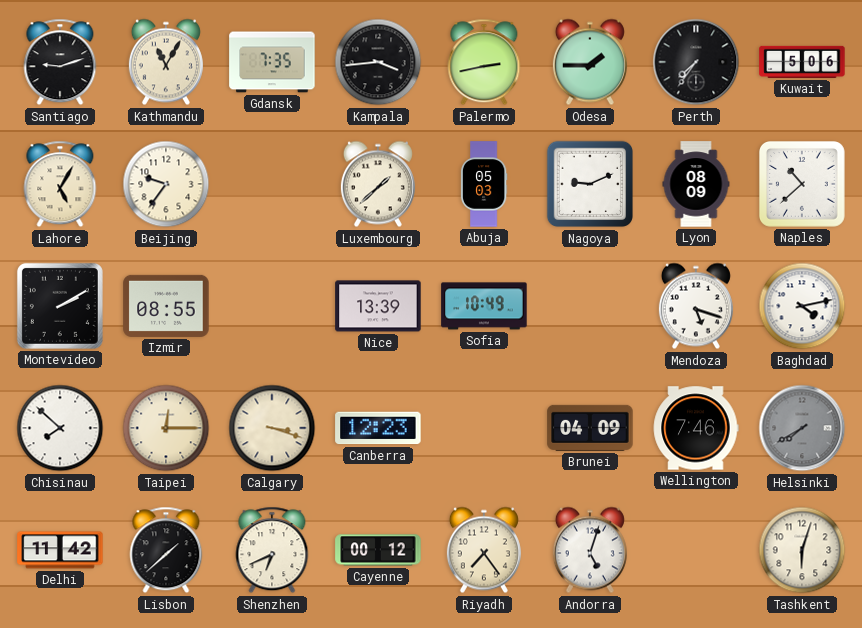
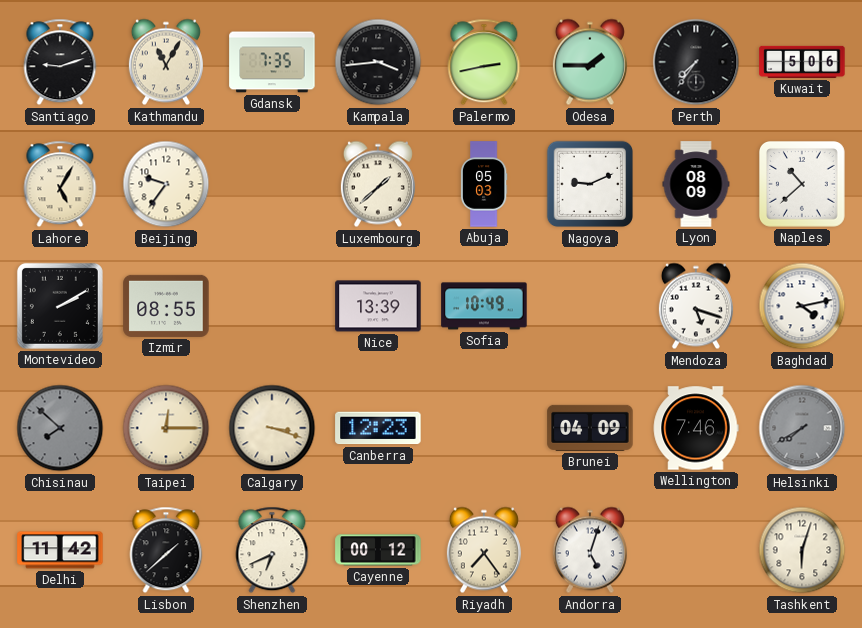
Chisinau dial: white -> grey
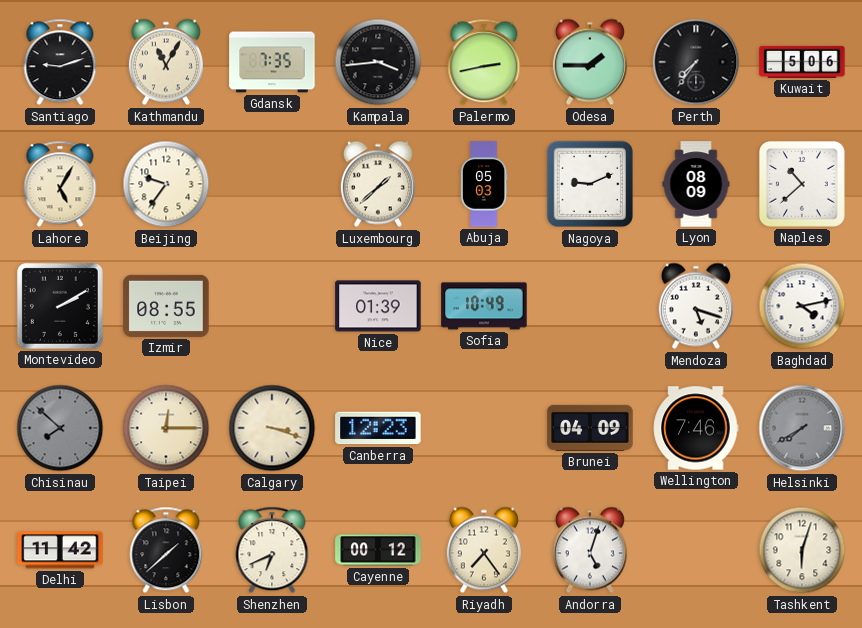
Nice: 13:39 -> 01:39
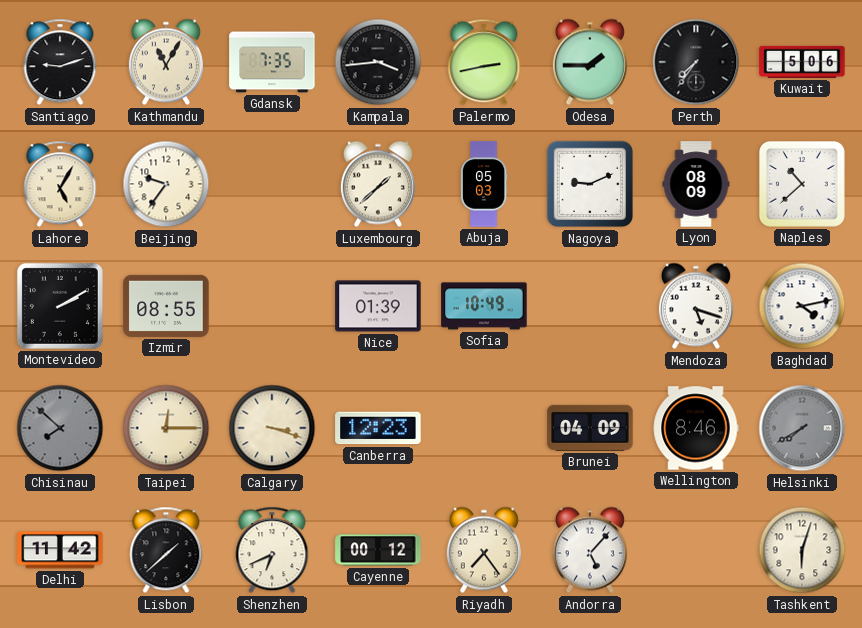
Wellington: 7:46 -> 8:46
Andorra: 5:03 -> 5:07
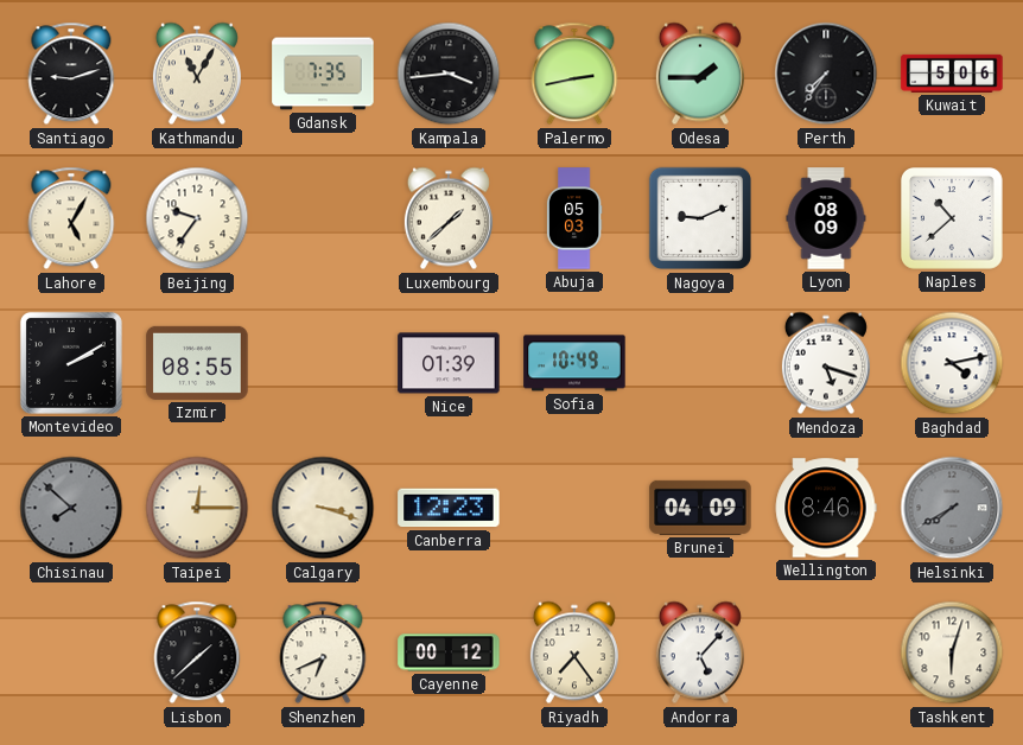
Delhi: 11:42 -> none
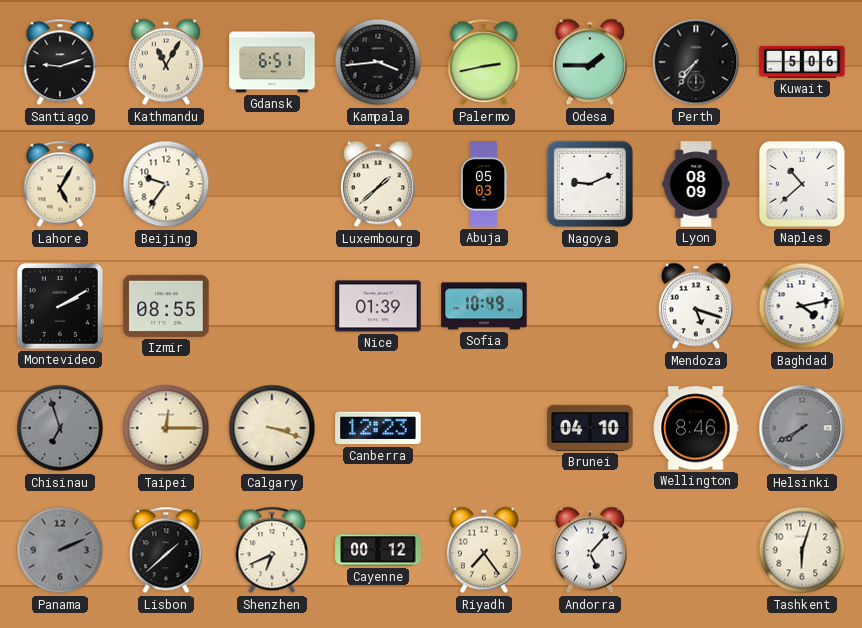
Gdansk: 7:35 -> 6:51
Chisinau: 7:52 -> 6:57
Brunei: 04:09 -> 04:10
Panama: none -> 2:11
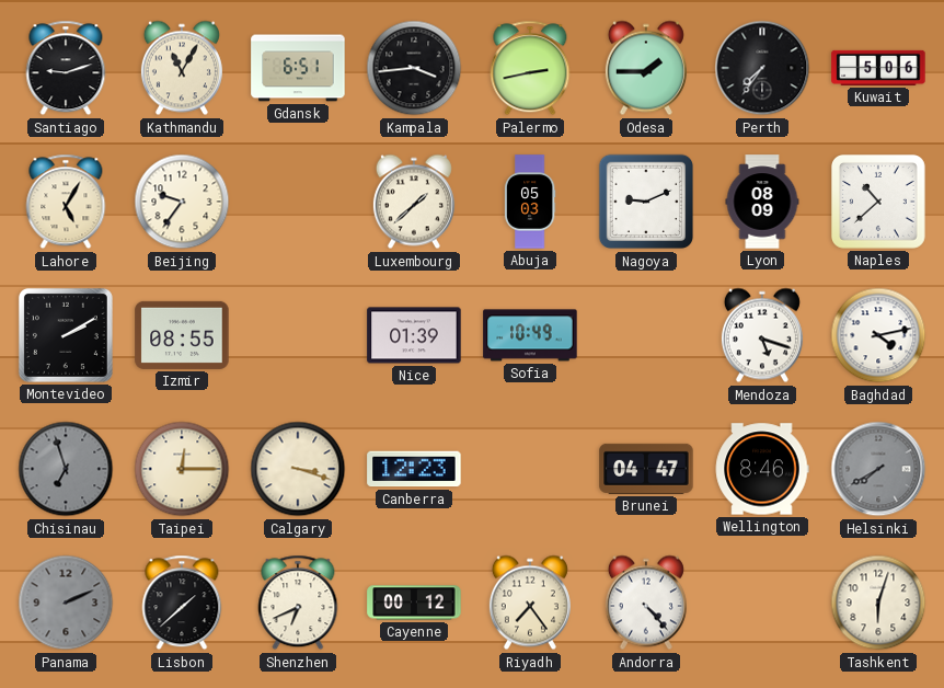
Brunei: 04:10 -> 04:47
Andorra: 5:07 -> 4:23
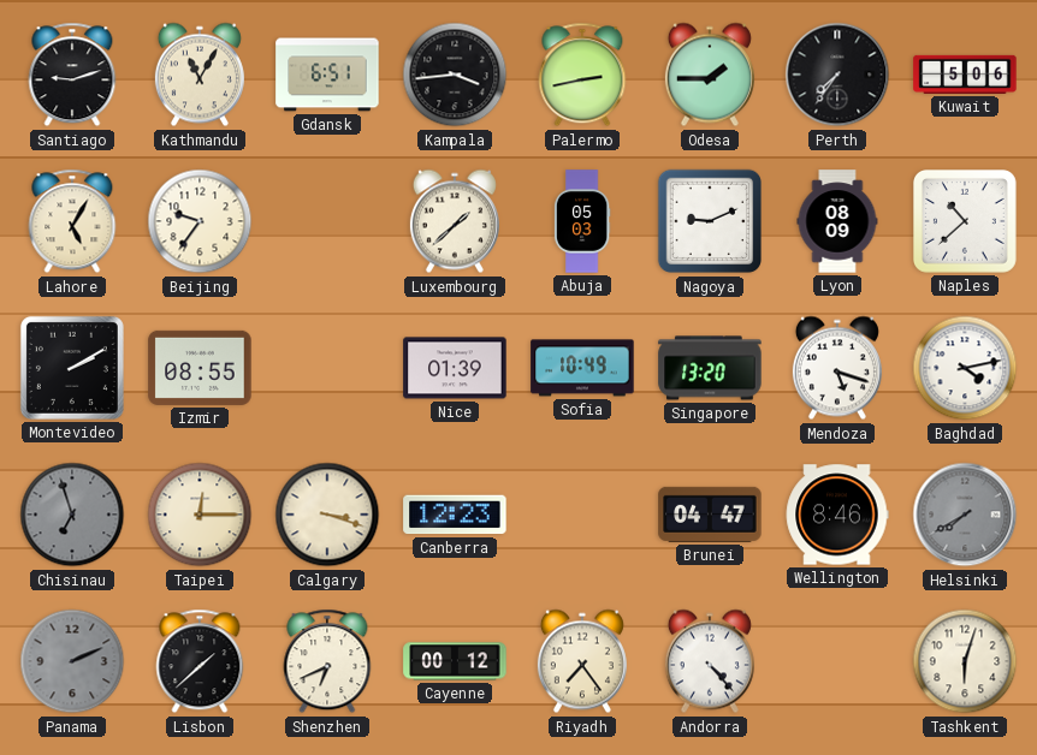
Singapore: none -> 13:20
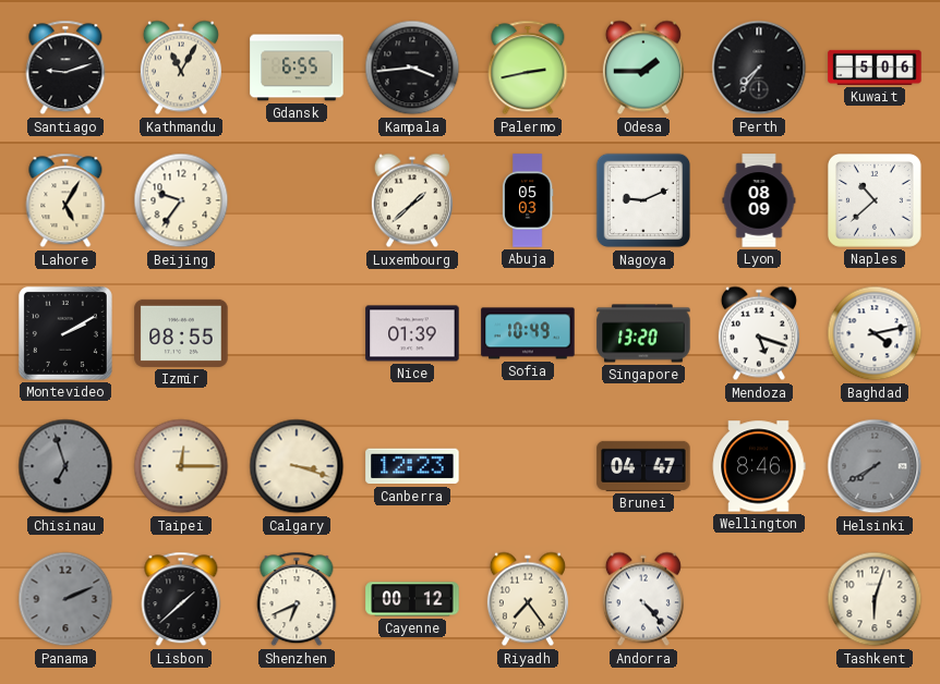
Gdansk: 6:51 -> 6:55
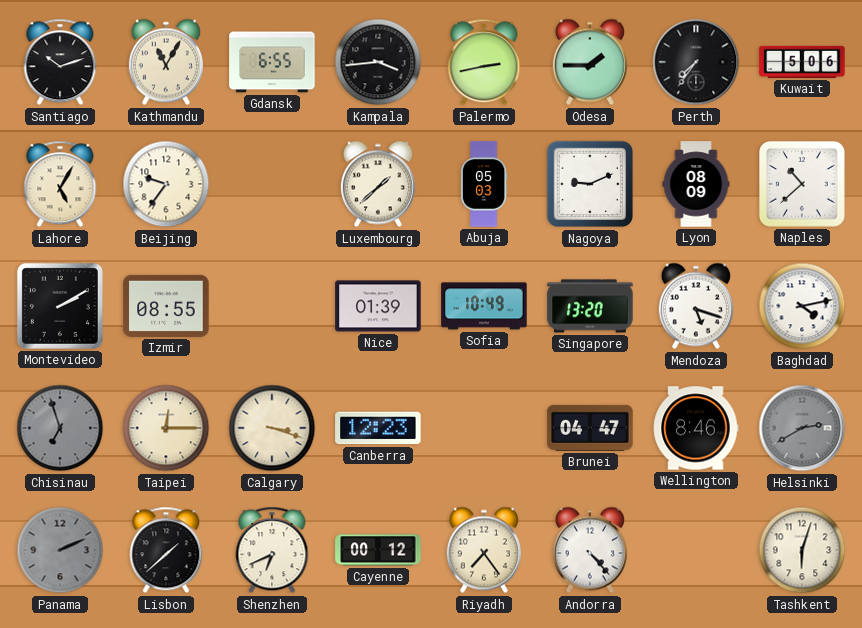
Santiago: 9:12 -> 10:12
Helsinki: 7:40 -> 2:40
